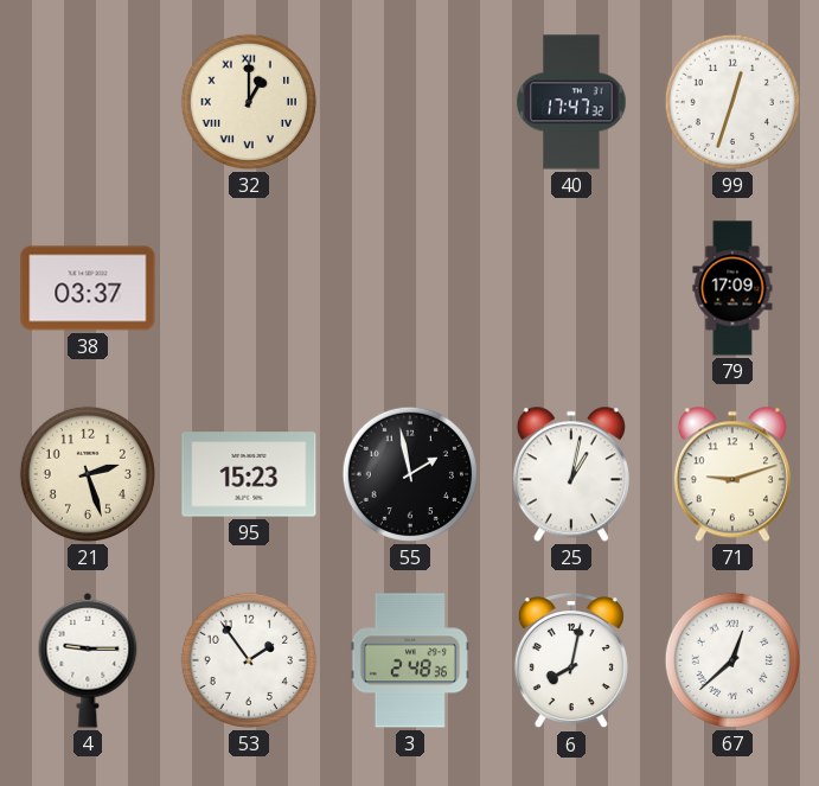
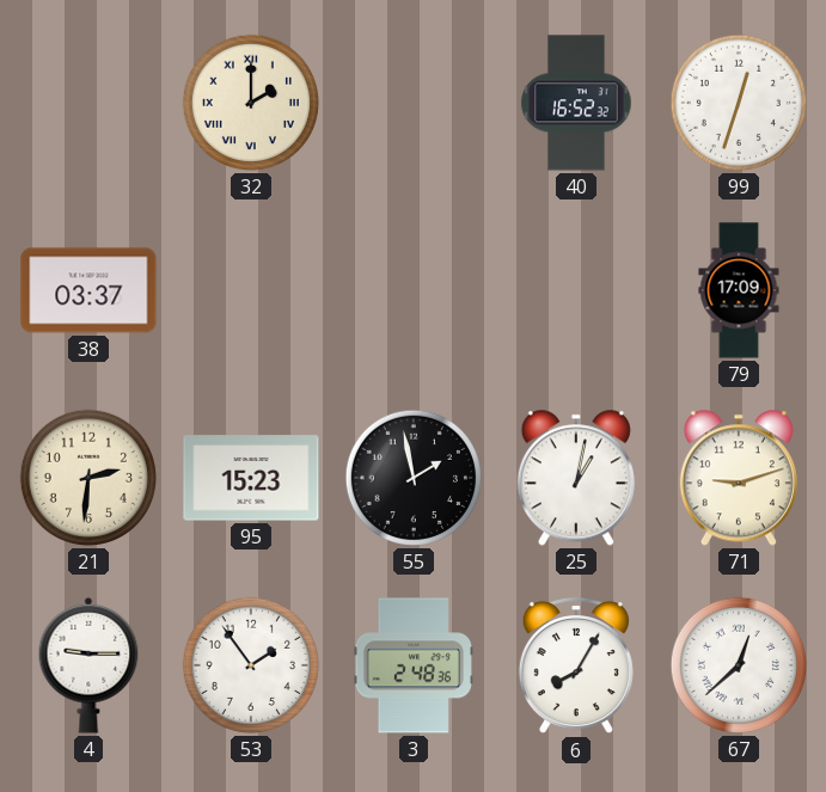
32: 1:00 -> 2:00
40: 17:47 -> 16:52
21: 2:27 -> 2:31
6: 8:02 -> 8:05
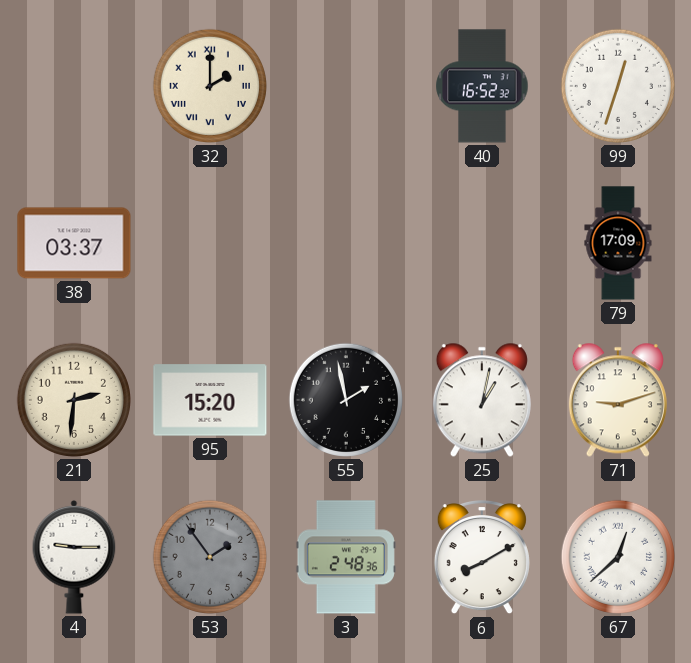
95: 15:23 -> 15:20
53 dial: white -> grey
6: 8:05 -> 8:10
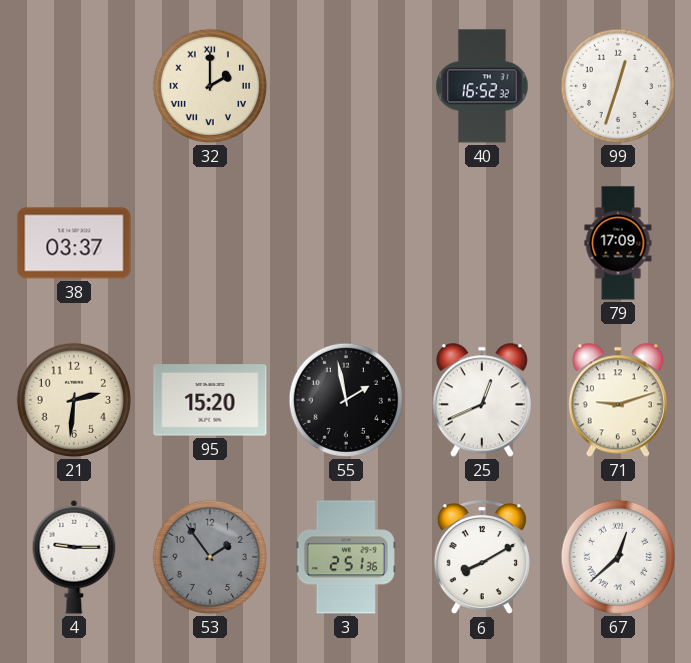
25: 1:02 -> 12:41
3: 2:48 -> 2:51
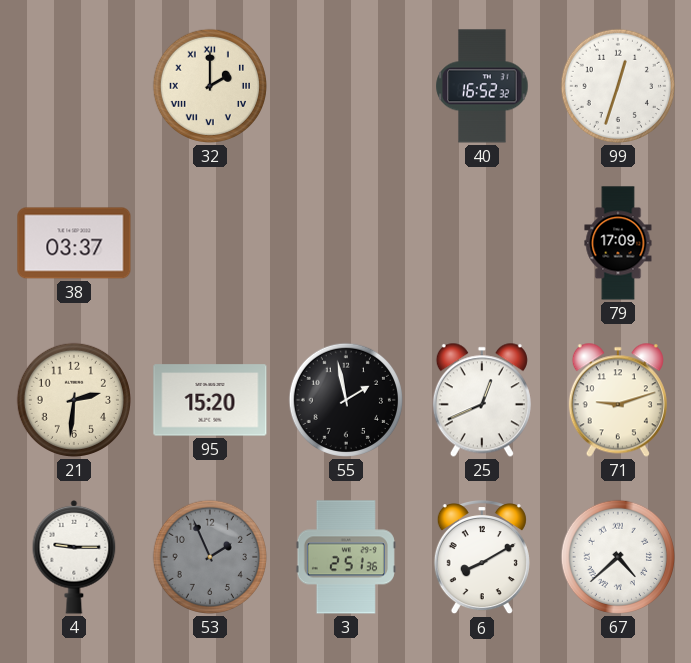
53: 1:54 -> 1:56
67: 12:38 -> 4:38
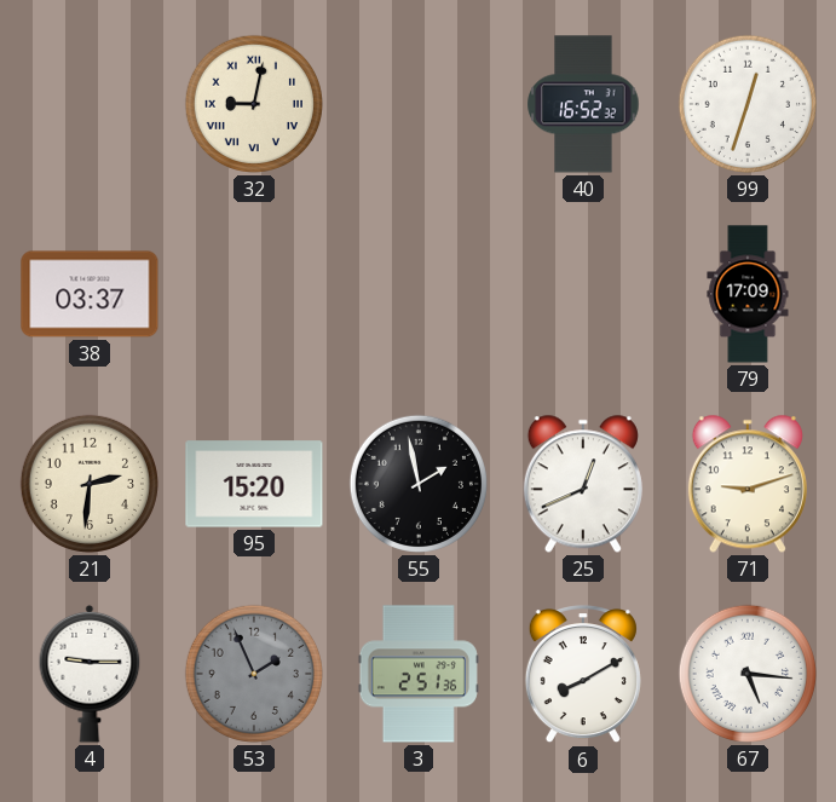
32: 2:00 -> 9:02
67: 4:38 -> 5:16
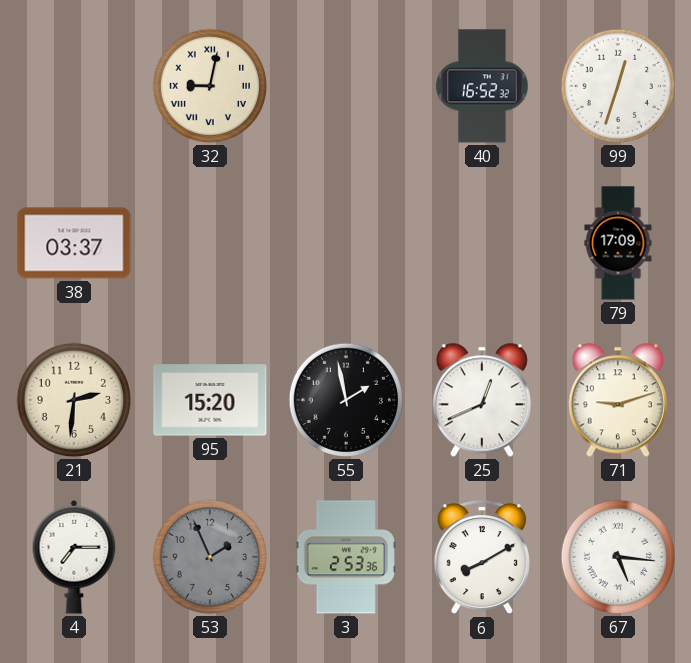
4: 9:15 -> 7:15
3: 2:51 -> 2:53
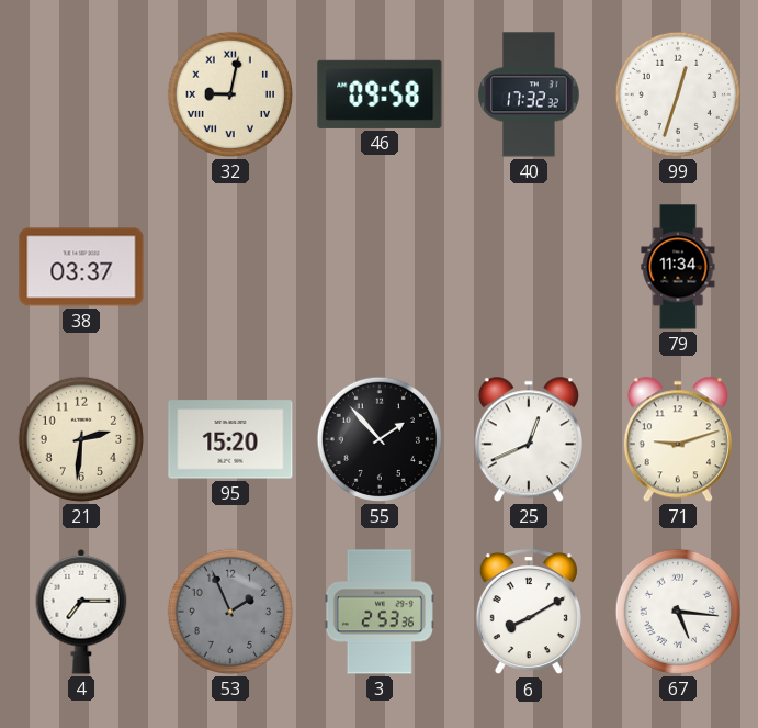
46: none -> 09:58
40: 16:52 -> 17:32
79: 17:09 -> 11:34
55: 1:58 -> 1:53
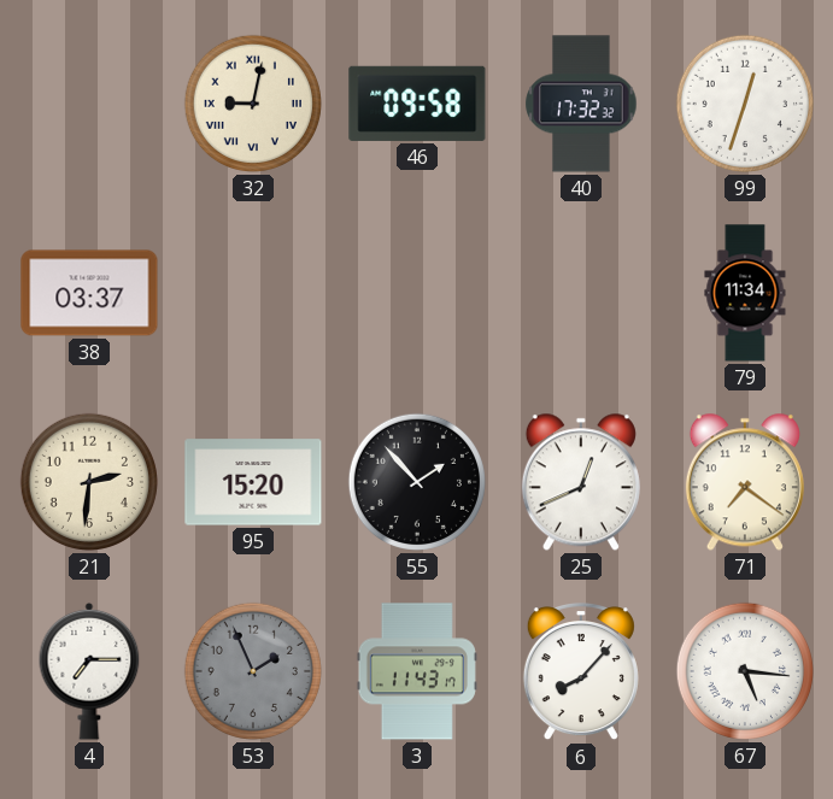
71: 9:12 -> 7:21
3: 2:53 -> 11:43
6: 8:10 -> 8:07
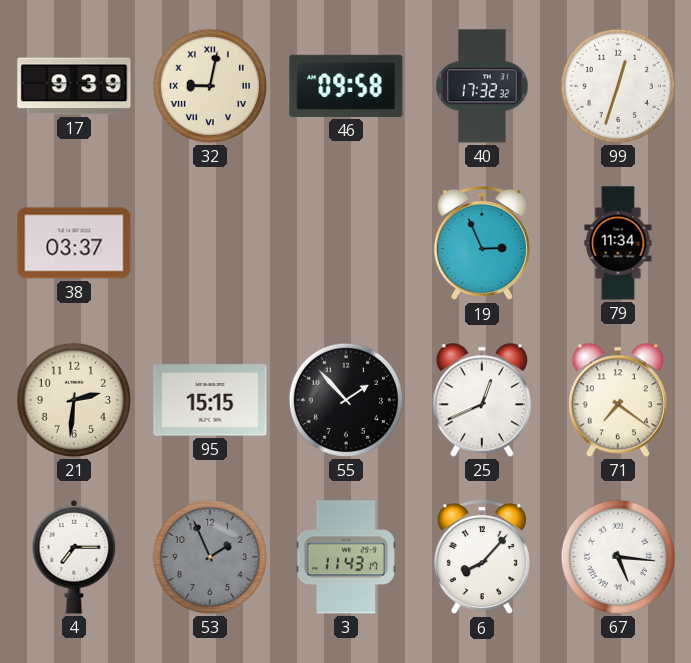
17: none -> 9:39
19: none -> 2:56
95: 15:20 -> 15:15
